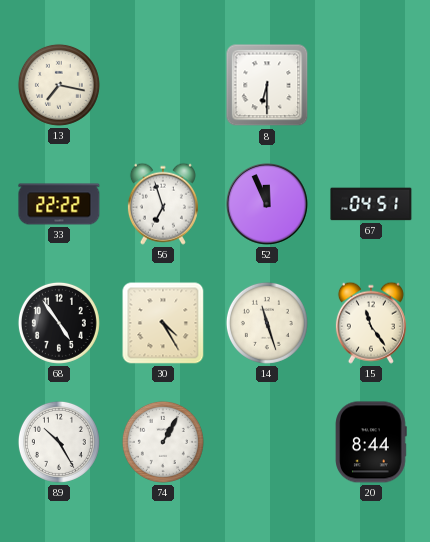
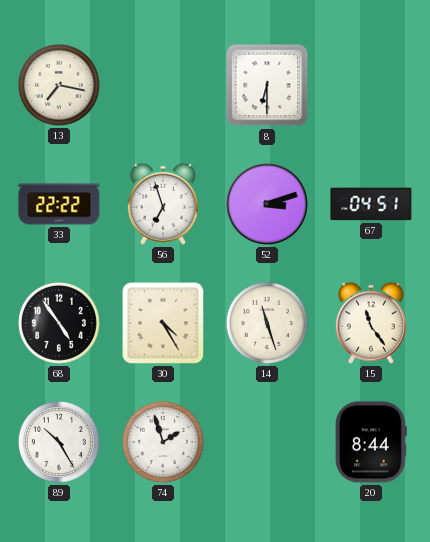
52: 11:56 -> 3:12
74: 1:05 -> 1:57
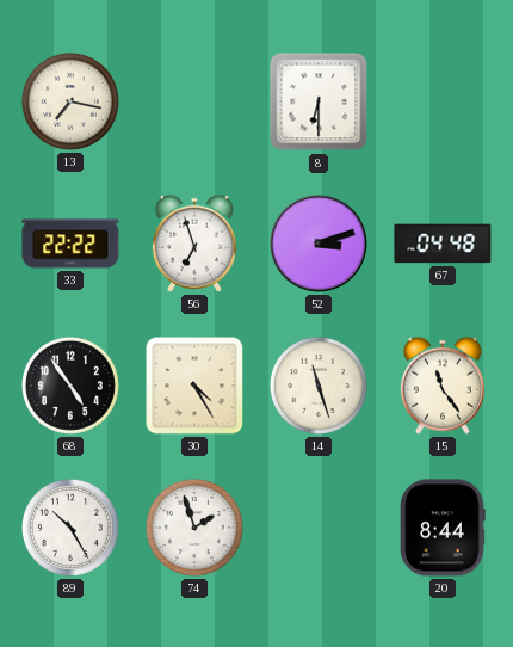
67: 04:51 -> 04:48
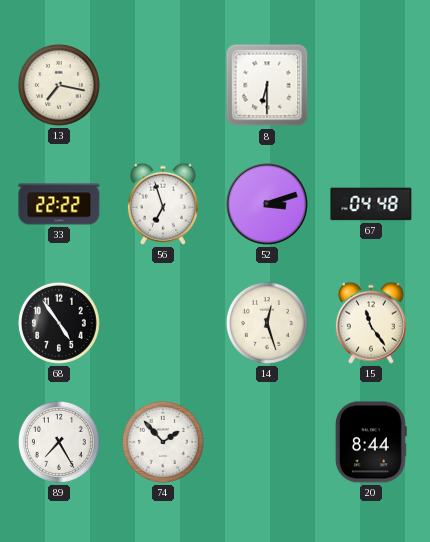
30: 4:25 -> none
14: 11:27 -> 12:27
89: 10:25 -> 7:25
74: 1:57 -> 1:53
